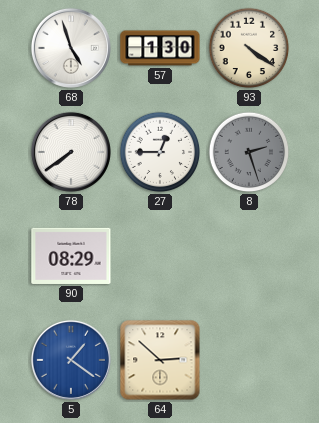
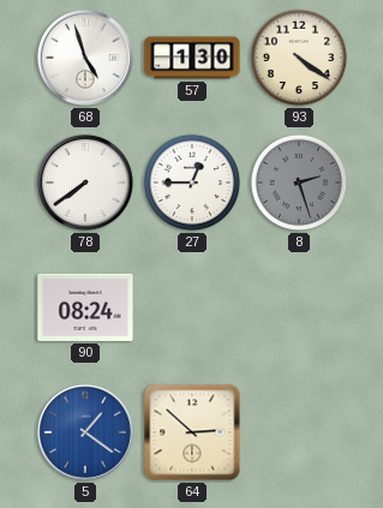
90: 08:29 -> 08:24
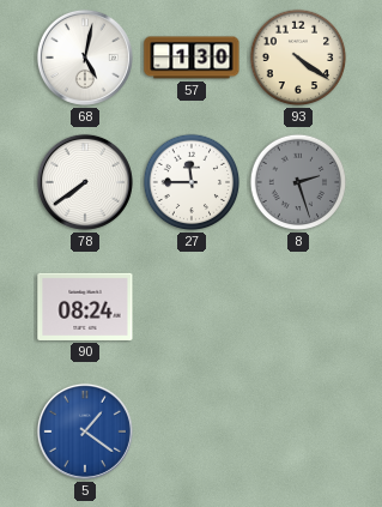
68: 4:57 -> 5:02
27: 12:45 -> 11:45
64: 2:52 -> none
